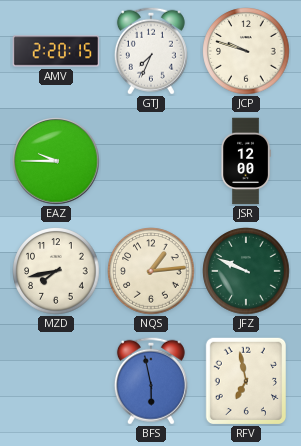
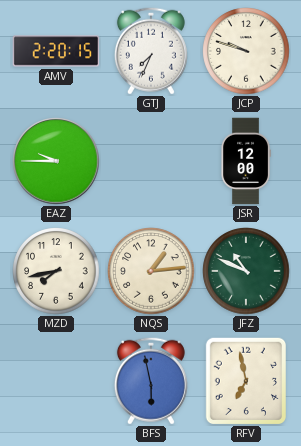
JFZ: 9:49 -> 10:49
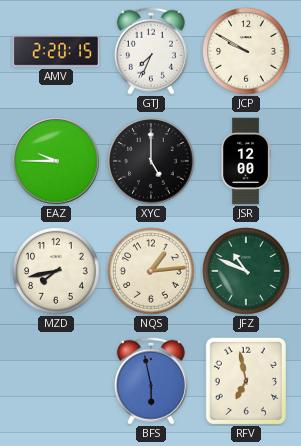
JCP: 9:48 -> 9:50
XYC: none -> 5:00
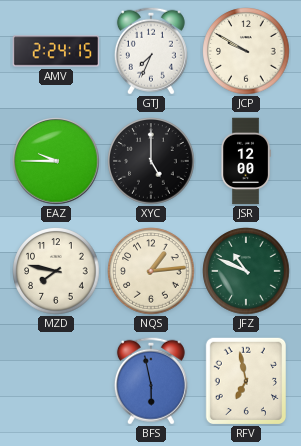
AMV: 2:20 -> 2:24
MZD: 7:43 -> 7:47
